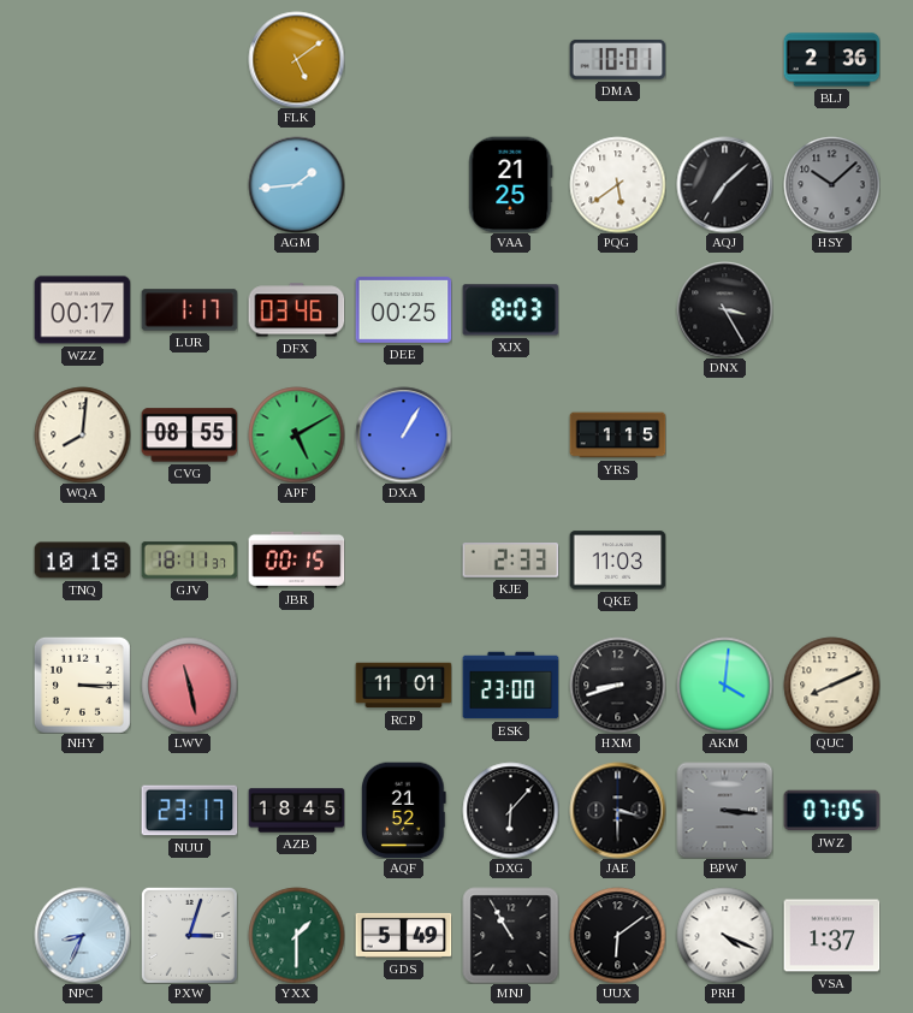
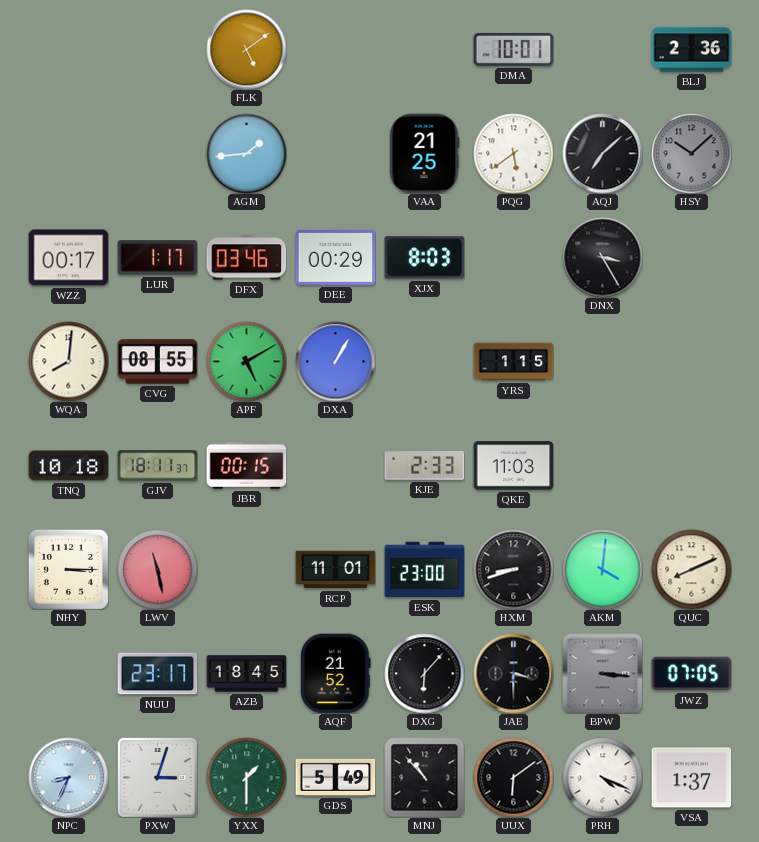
DEE: 00:25 -> 00:29
MNJ: 10:55 -> 10:53
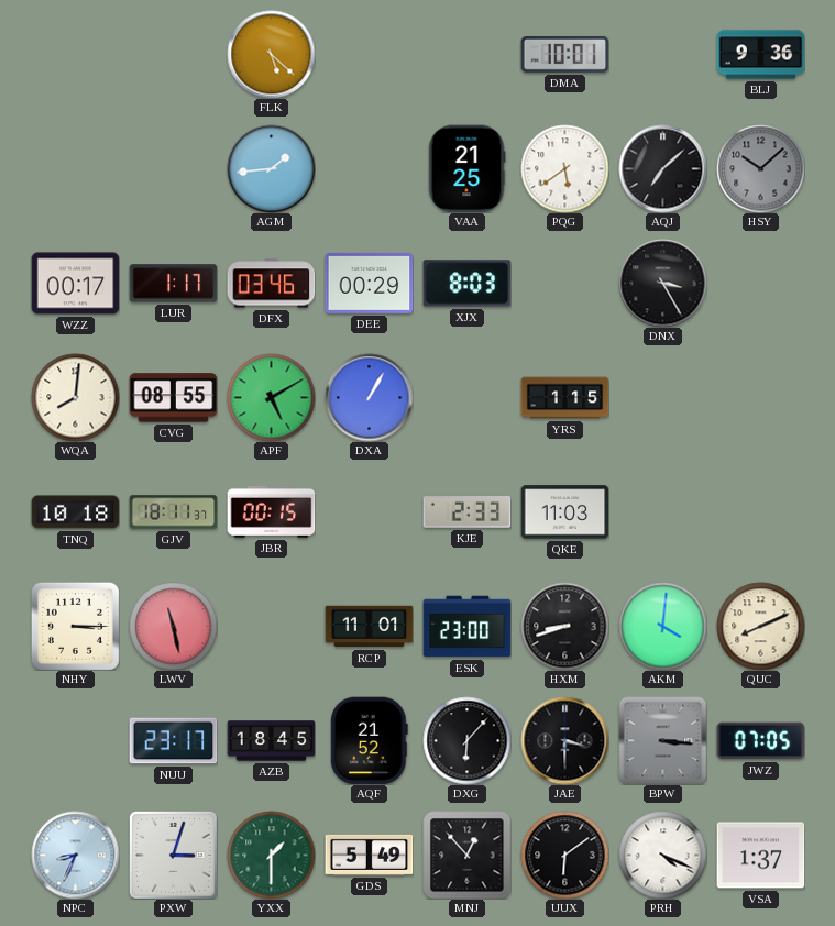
FLK: 5:09 -> 5:22
BLJ: 2:36 -> 9:36
MNJ: 10:53 -> 12:53
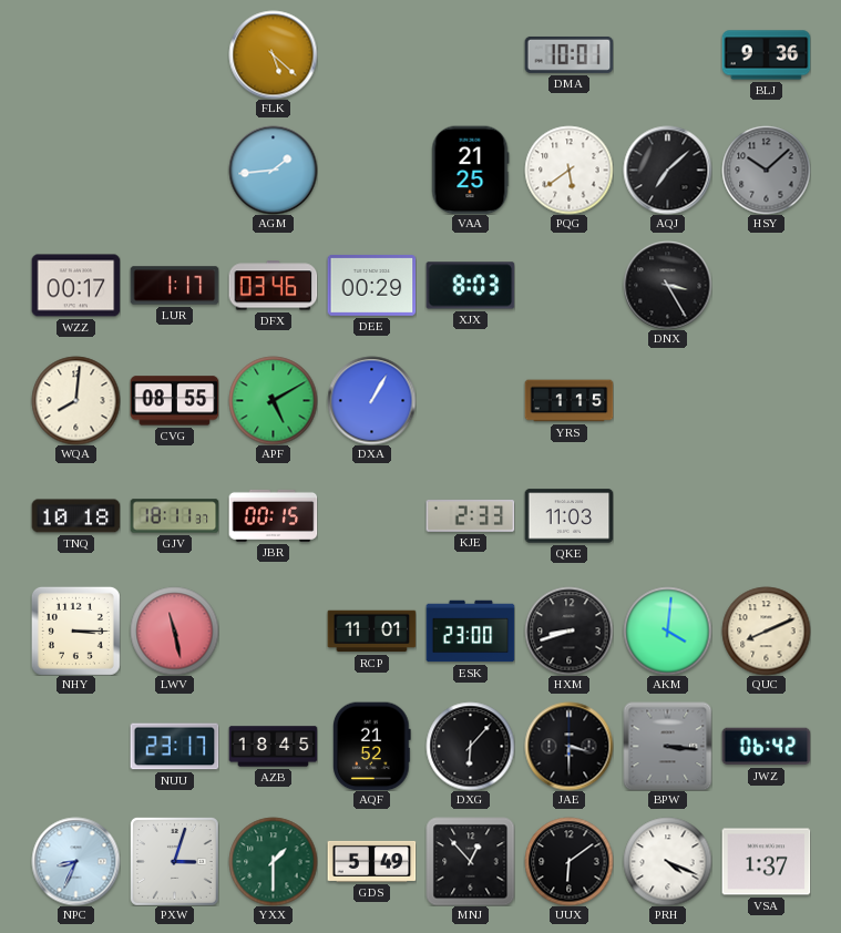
JWZ: 07:05 -> 06:42
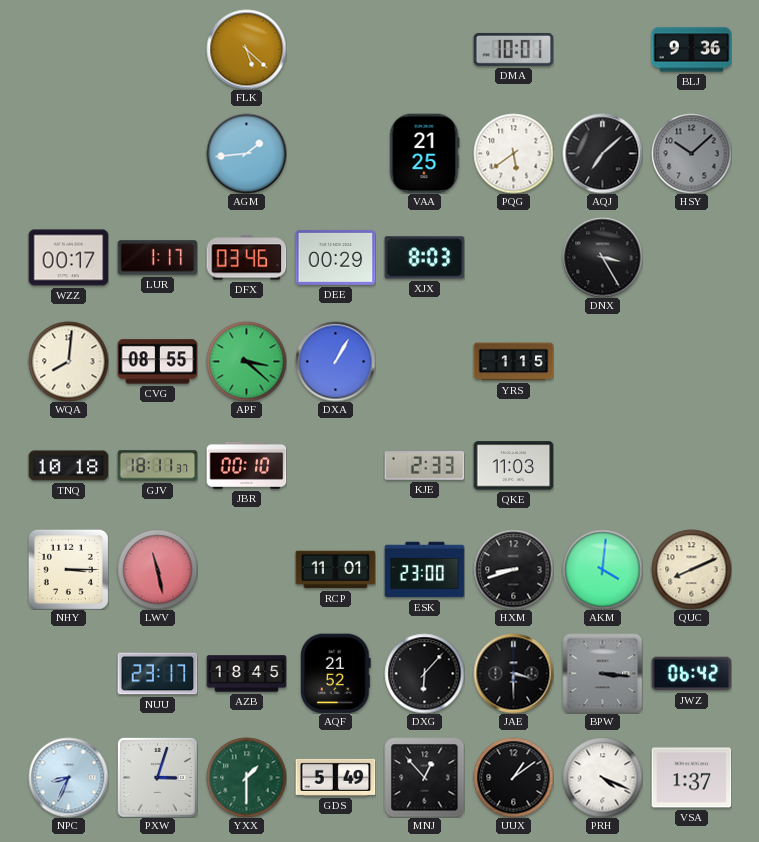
APF: 5:10 -> 3:22
JBR: 00:15 -> 00:10
UUX: 6:09 -> 1:09
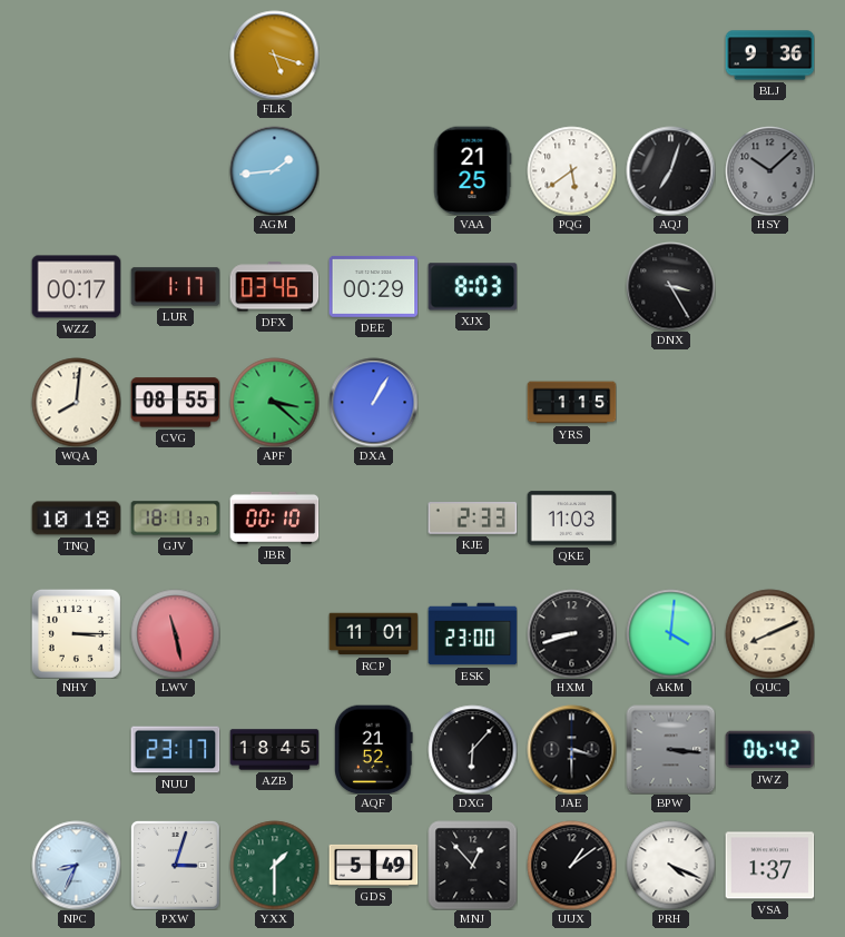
FLK: 5:22 -> 5:18
DMA: 10:01 -> none
AQJ: 7:08 -> 7:03
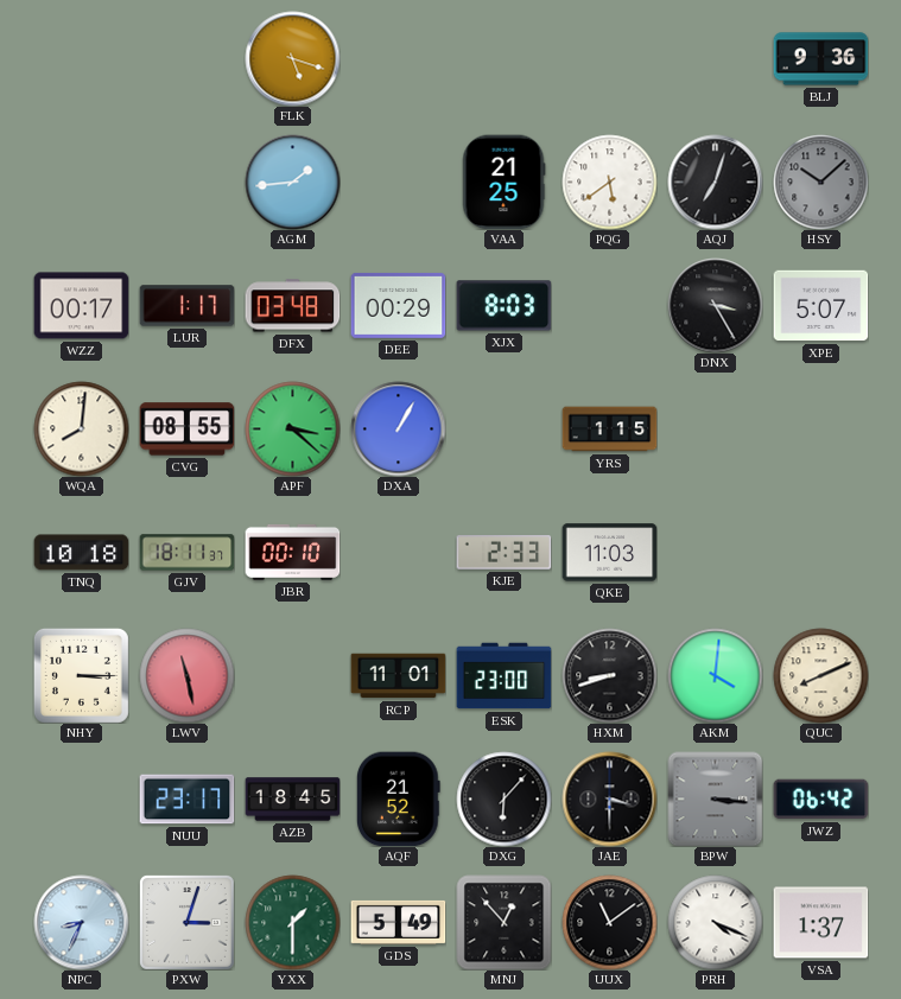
DFX: 03:46 -> 03:48
XPE: none -> 5:07
UUX: 1:09 -> 11:09
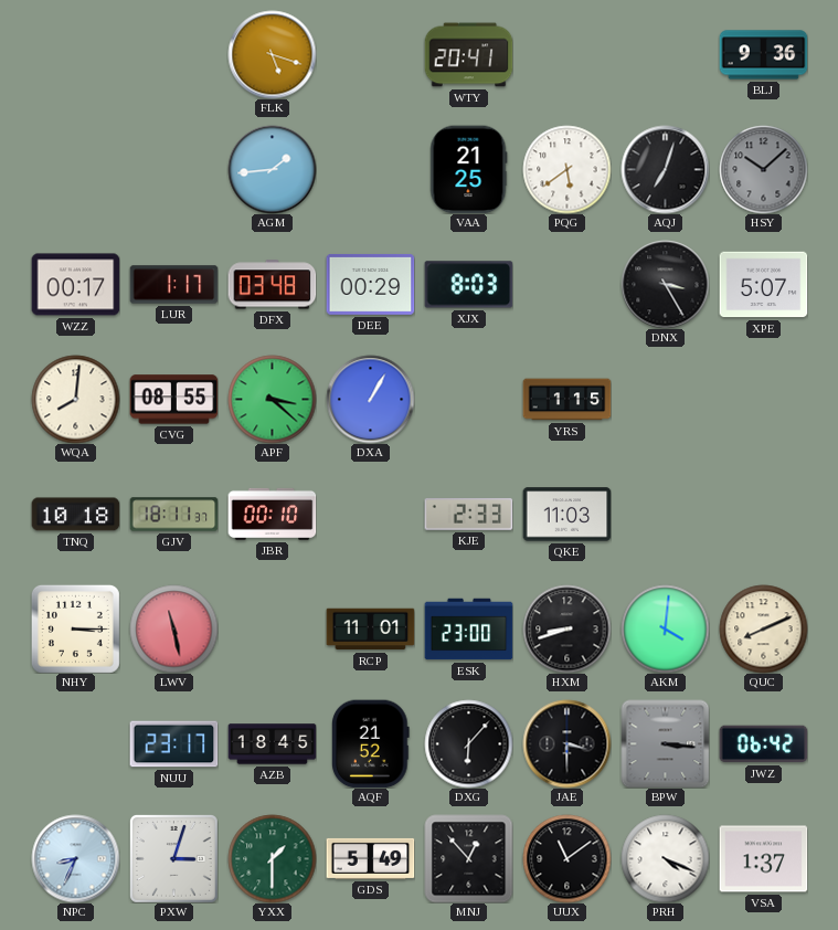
WTY: none -> 20:41
